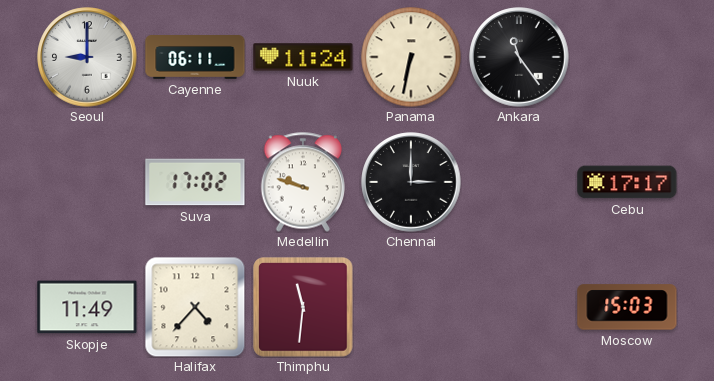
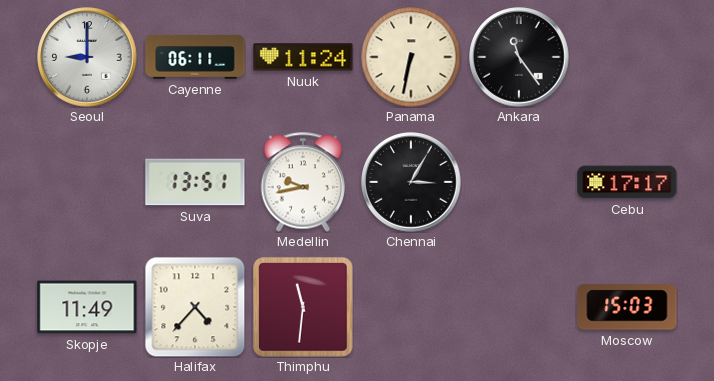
Suva: 17:02 -> 13:51
Medellin: 9:48 -> 9:43
Chennai: 3:00 -> 3:05
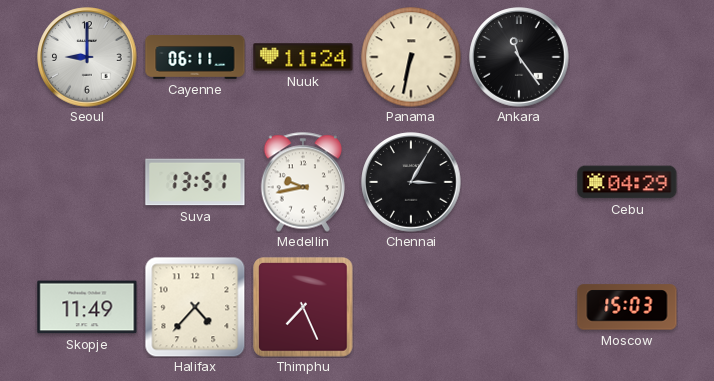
Cebu: 17:17 -> 04:29
Thimphu: 11:31 -> 7:26
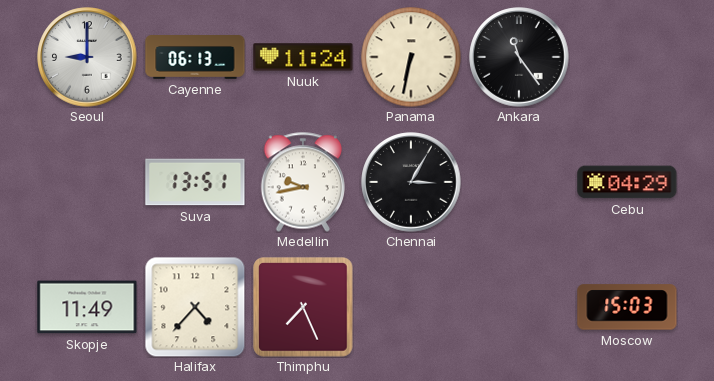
Cayenne: 06:11 -> 06:13
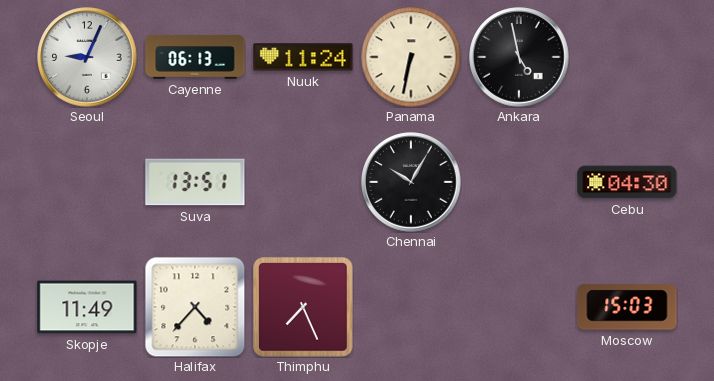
Seoul: 9:00 -> 9:04
Ankara: 11:24 -> 4:58
Medellin: 9:43 -> none
Chennai: 3:05 -> 10:05
Cebu: 04:29 -> 04:30
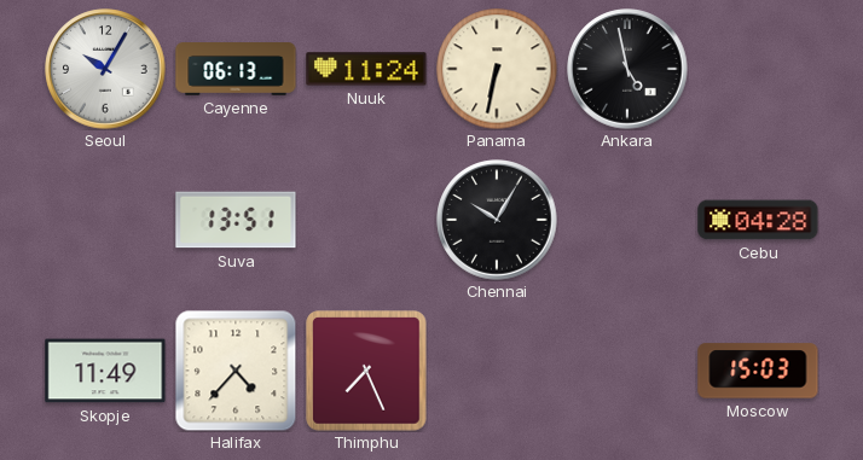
Seoul: 9:04 -> 10:05
Cebu: 04:30 -> 04:28
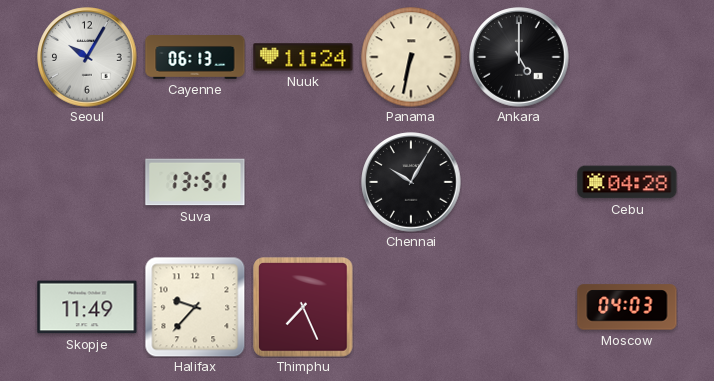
Ankara: 4:58 -> 5:00
Halifax: 4:37 -> 9:37
Moscow: 15:03 -> 04:03
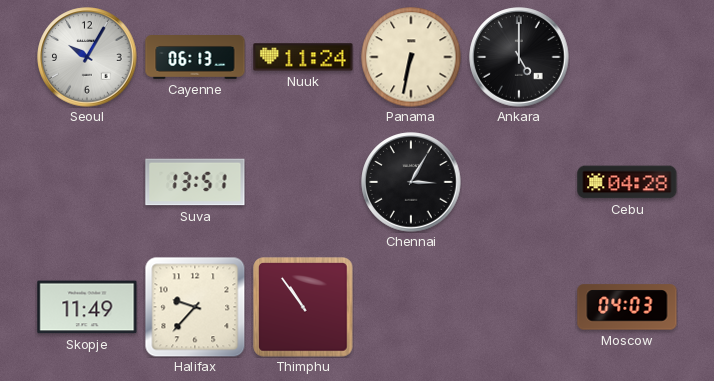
Chennai: 10:05 -> 3:05
Thimphu: 7:26 -> 10:54
